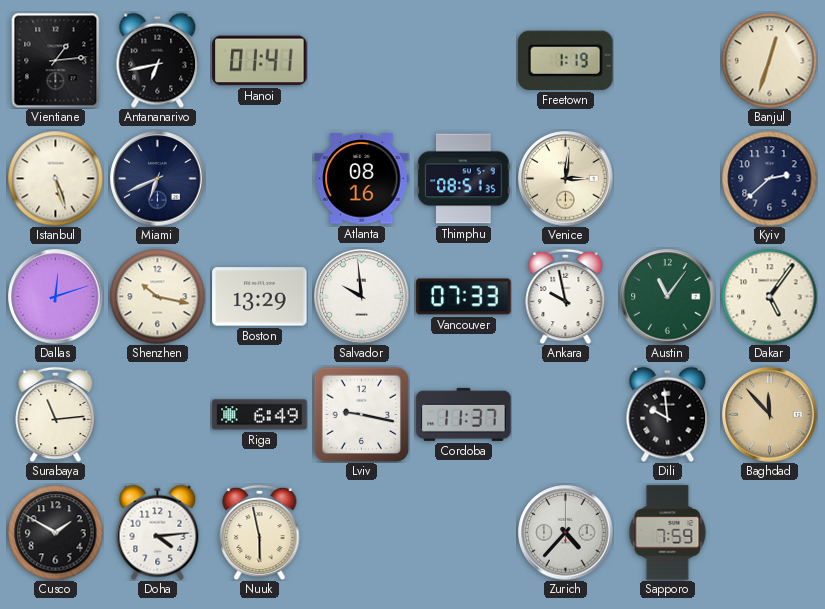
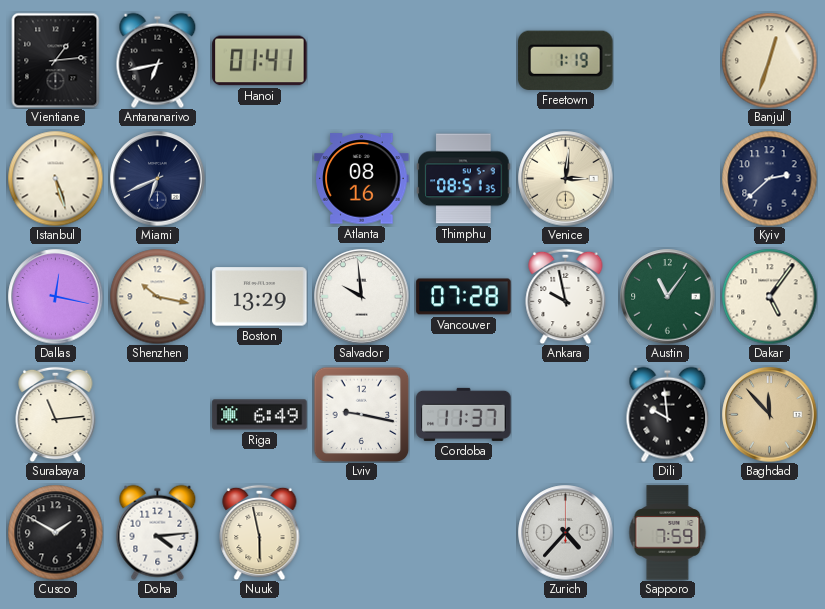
Dallas: 12:12 -> 12:17
Vancouver: 07:33 -> 07:28
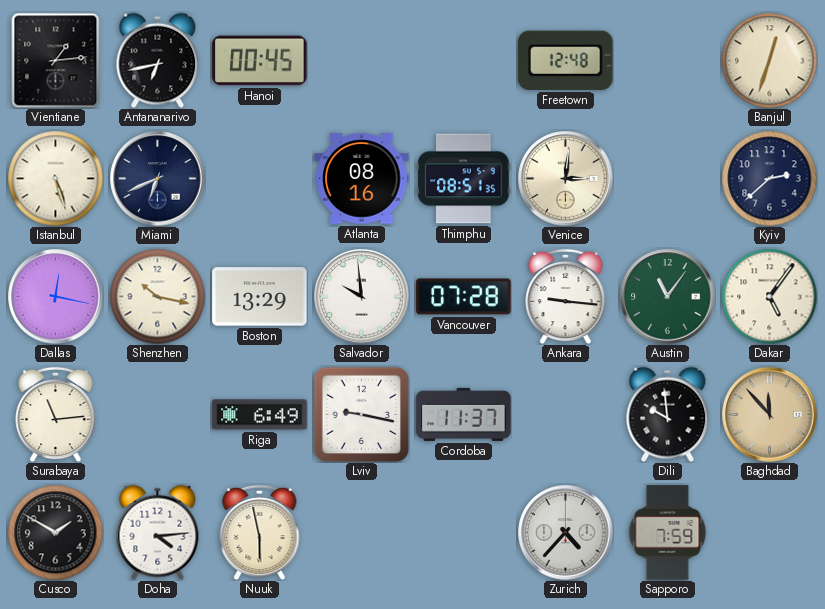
Hanoi: 01:41 -> 00:45
Freetown: 1:19 -> 12:48
Ankara: 9:58 -> 9:16
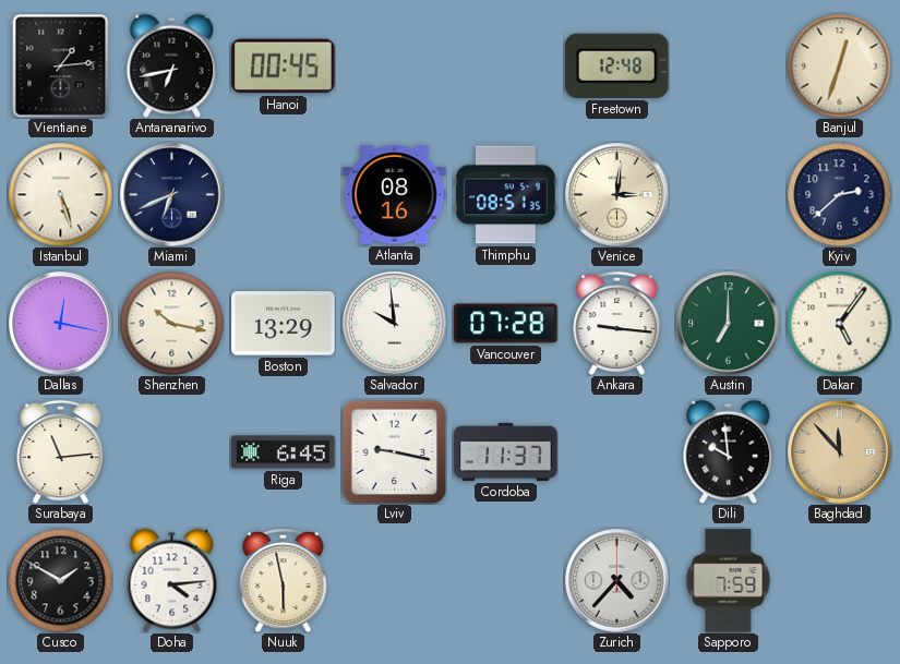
Austin: 11:06 -> 7:00
Riga: 6:49 -> 6:45
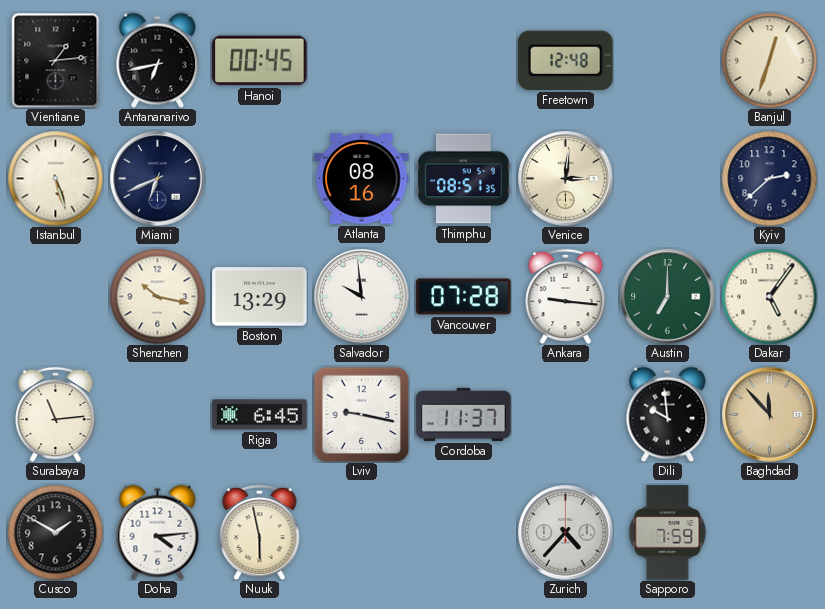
Dallas: 12:17 -> none
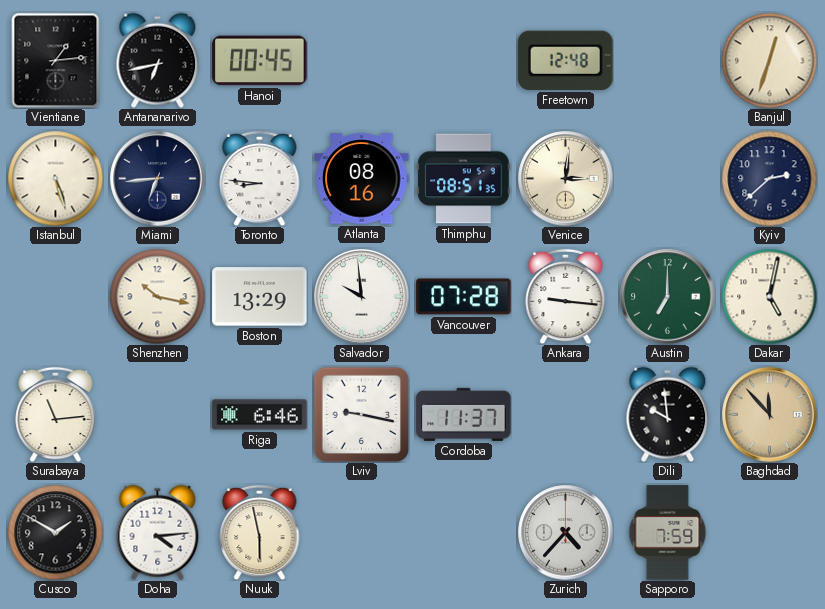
Miami: 6:41 -> 6:44
Toronto: none -> 8:46
Dakar: 5:06 -> 5:02
Riga: 6:45 -> 6:46
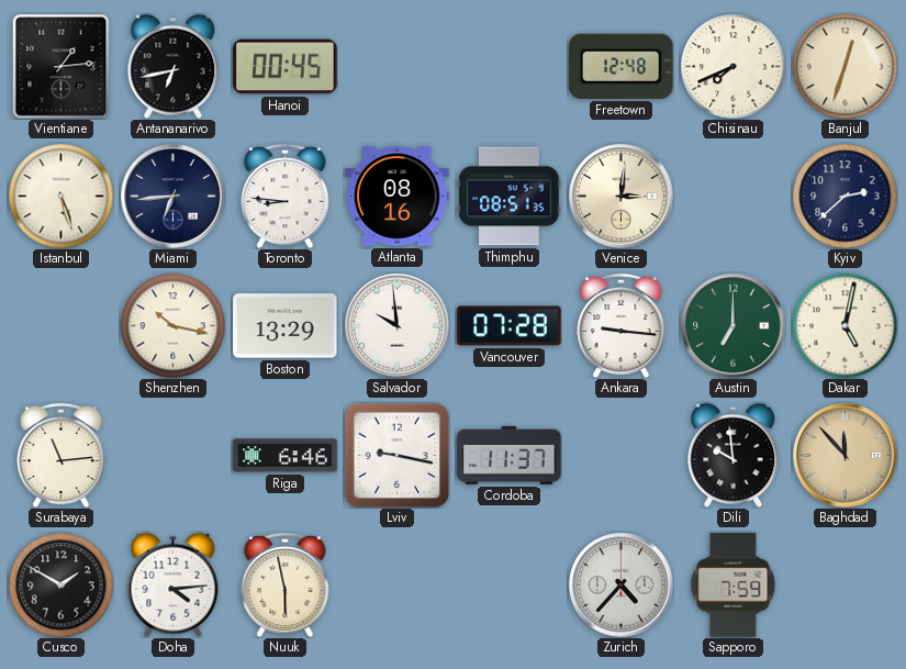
Chisinau: none -> 7:41
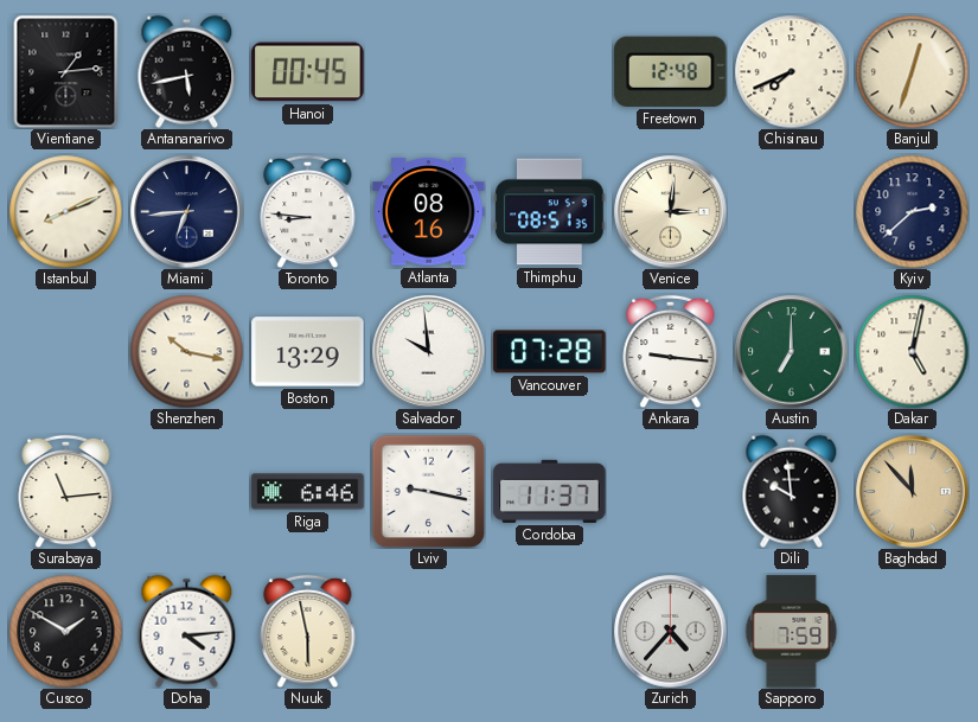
Antananarivo: 6:43 -> 5:43
Istanbul: 5:27 -> 8:11
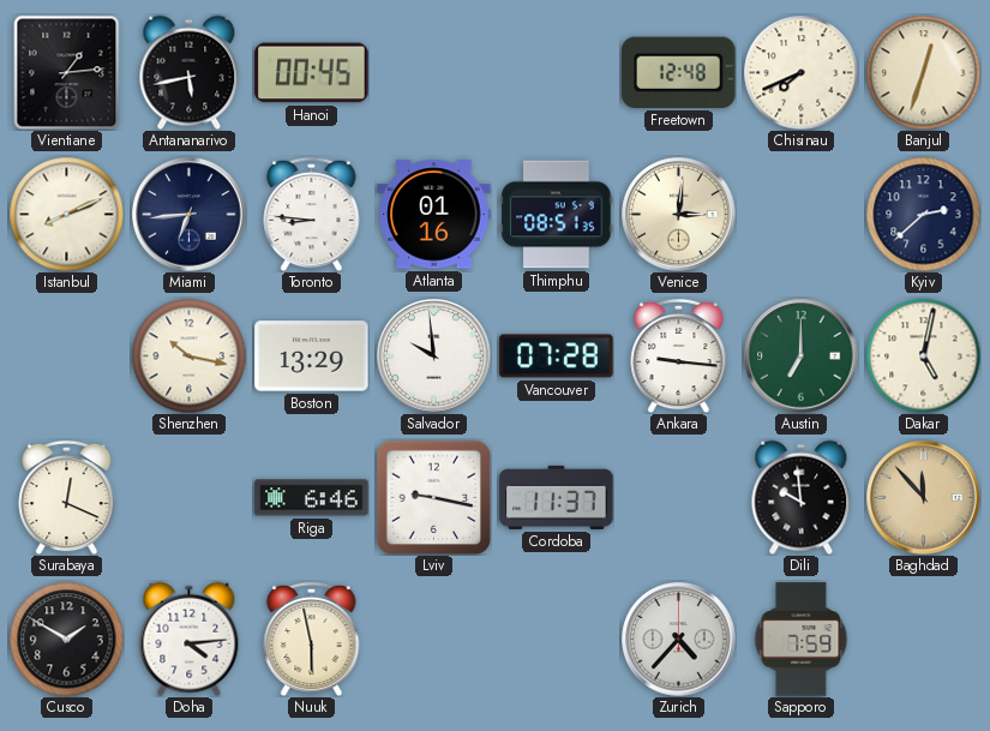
Atlanta: 08:16 -> 01:16
Surabaya: 11:14 -> 12:19
